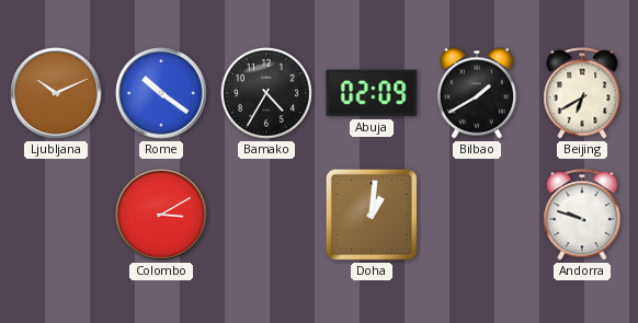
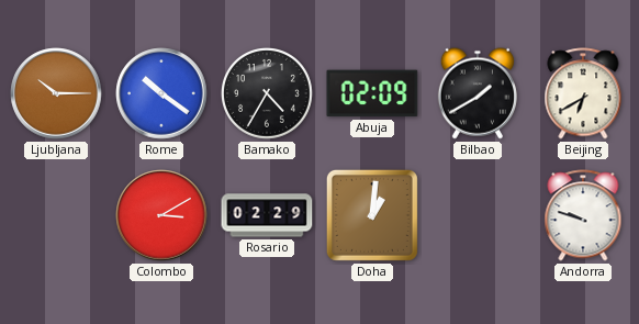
Ljubljana: 10:11 -> 10:15
Rosario: none -> 02:29
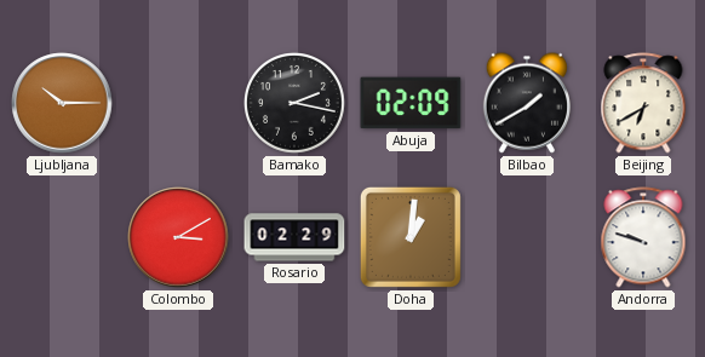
Rome: 10:21 -> none
Bamako: 4:35 -> 2:17
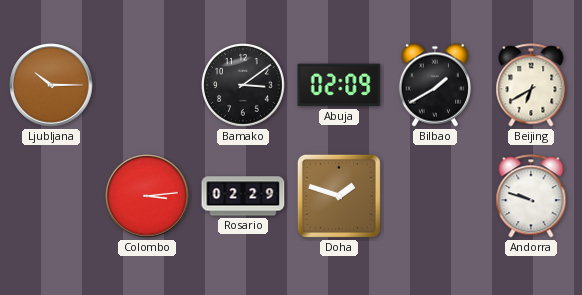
Bamako: 2:17 -> 3:09
Colombo: 3:10 -> 3:14
Doha: 1:01 -> 1:48
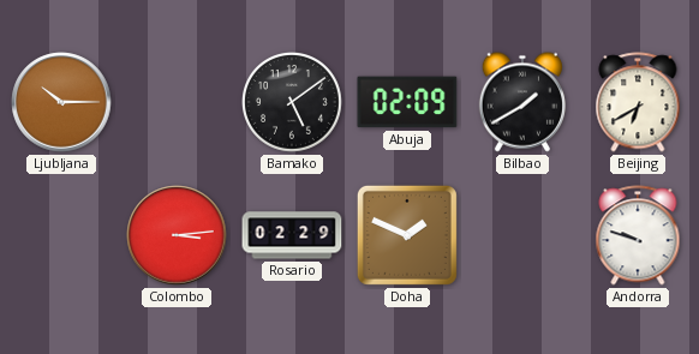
Bamako: 3:09 -> 5:09
Doha: 1:48 -> 1:49
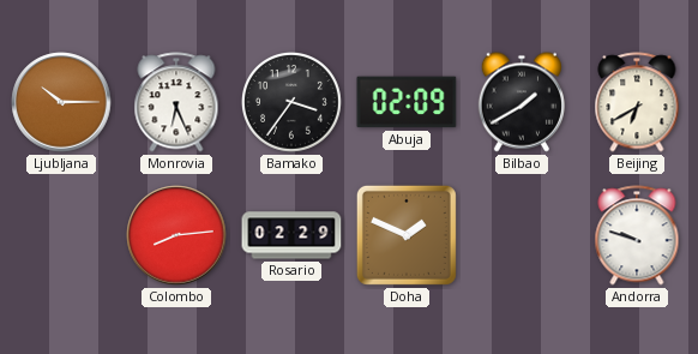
Monrovia: none -> 6:26
Bamako: 5:09 -> 3:36
Colombo: 3:14 -> 8:14
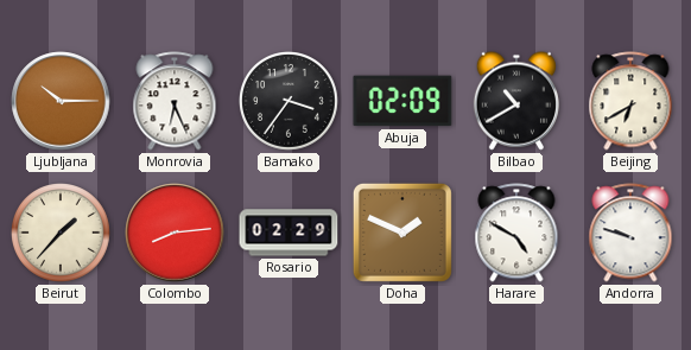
Bilbao: 1:40 -> 10:40
Beirut: none -> 1:37
Harare: none -> 4:50
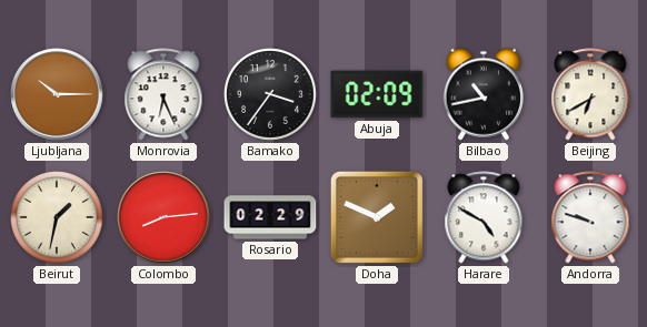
Bilbao: 10:40 -> 10:43
Beirut: 1:37 -> 1:32
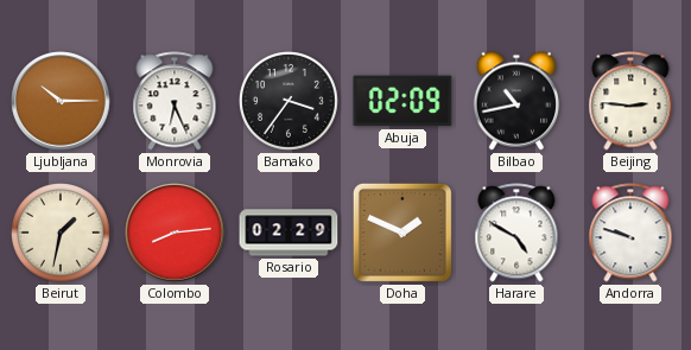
Beijing: 6:40 -> 2:46
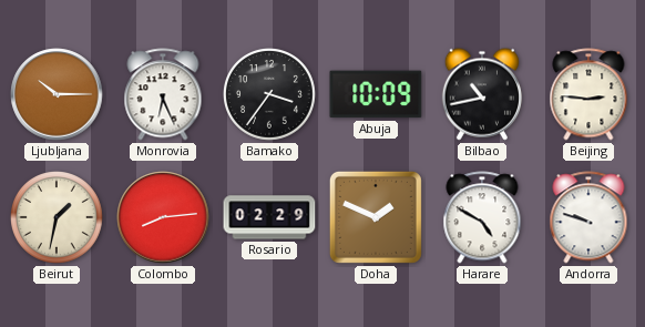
Abuja: 02:09 -> 10:09
